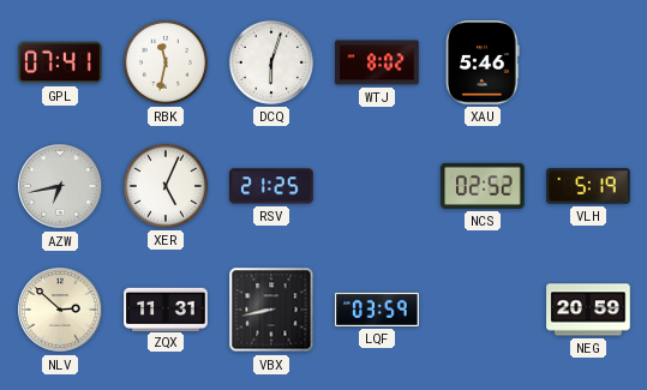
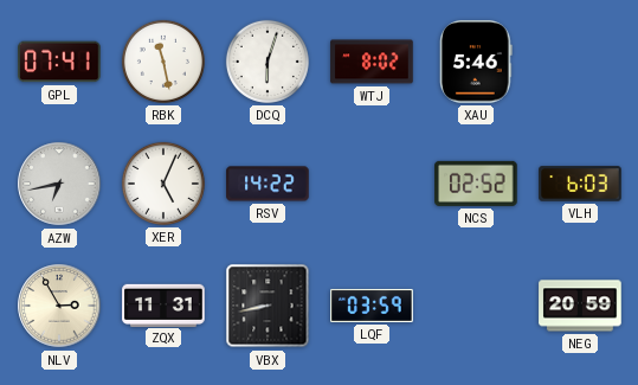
RBK: 11:32 -> 11:28
RSV: 21:25 -> 14:22
VLH: 5:19 -> 6:03
NLV: 2:52 -> 2:55
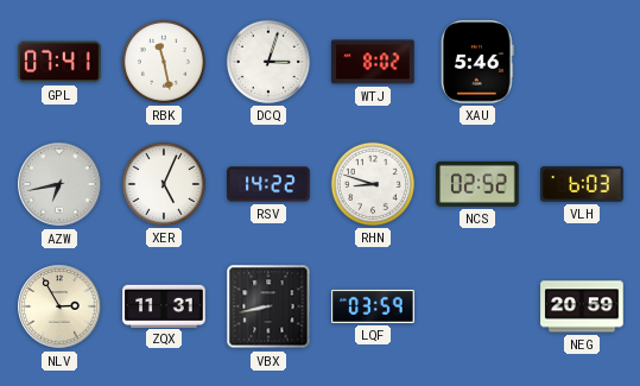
DCQ: 6:03 -> 3:03
RHN: none -> 8:48
